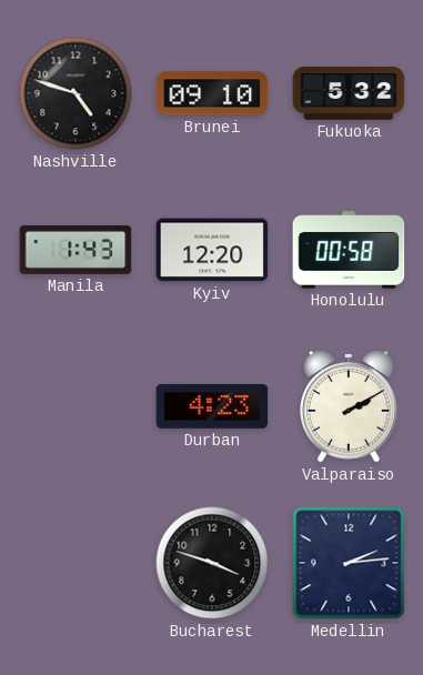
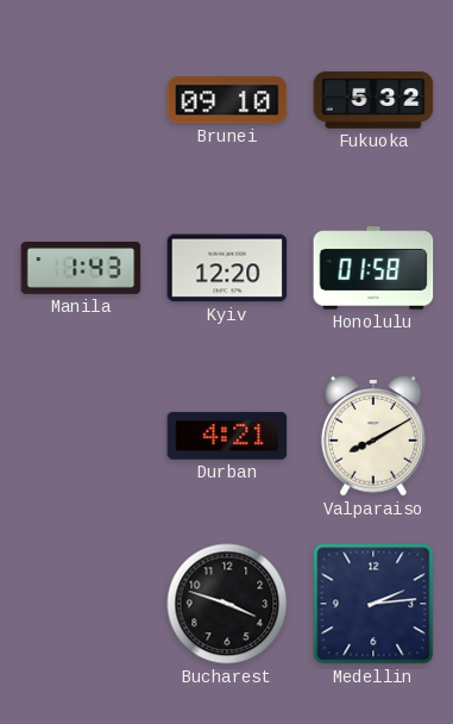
Nashville: 4:48 -> none
Honolulu: 00:58 -> 01:58
Durban: 4:23 -> 4:21
Valparaiso: 2:10 -> 8:10
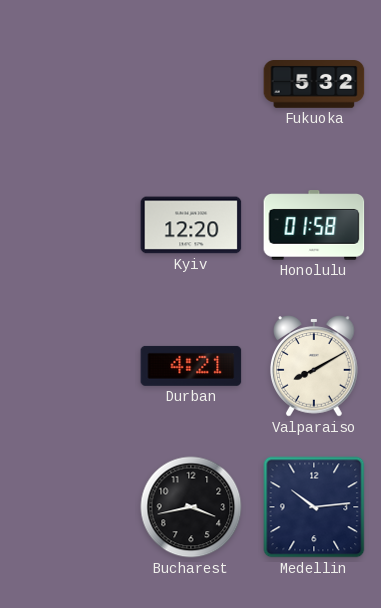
Brunei: 09:10 -> none
Manila: 1:43 -> none
Bucharest: 3:48 -> 3:43
Medellin: 2:14 -> 10:14
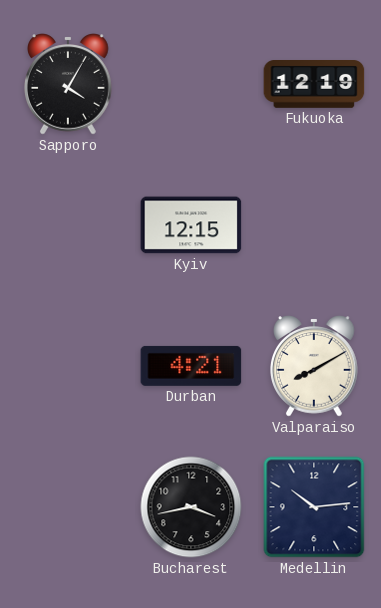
Sapporo: none -> 4:05
Fukuoka: 5:32 -> 12:19
Kyiv: 12:20 -> 12:15
Honolulu: 01:58 -> none
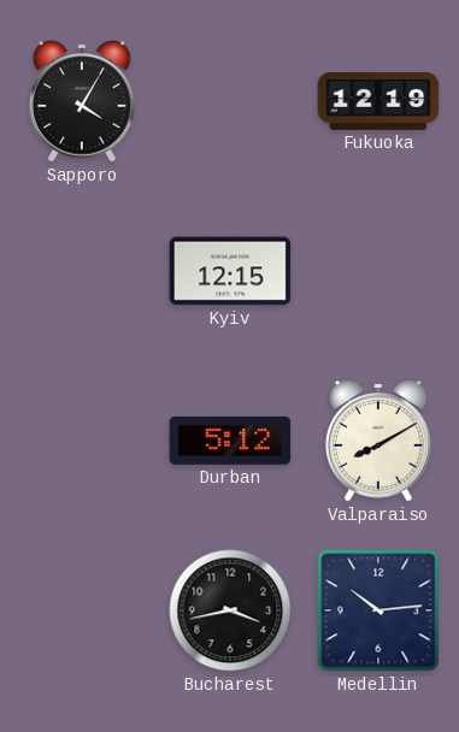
Durban: 4:21 -> 5:12
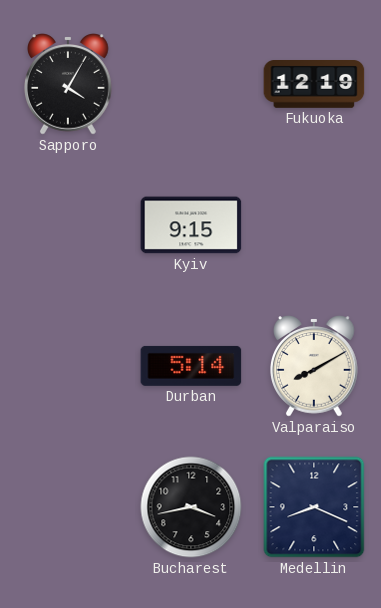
Kyiv: 12:15 -> 9:15
Durban: 5:12 -> 5:14
Medellin: 10:14 -> 8:19
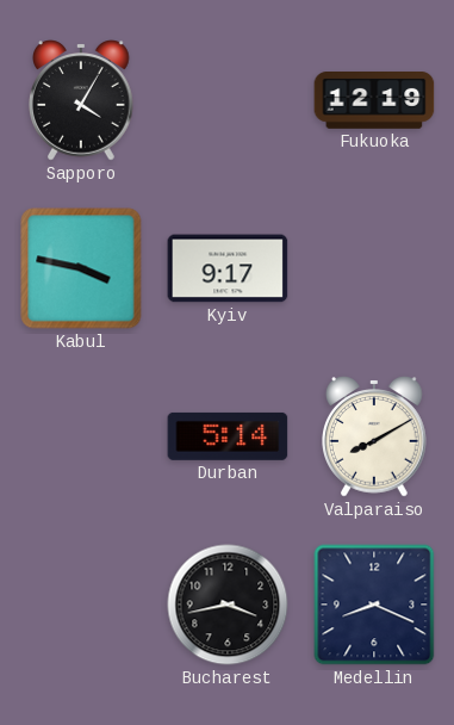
Kabul: none -> 3:47
Kyiv: 9:15 -> 9:17
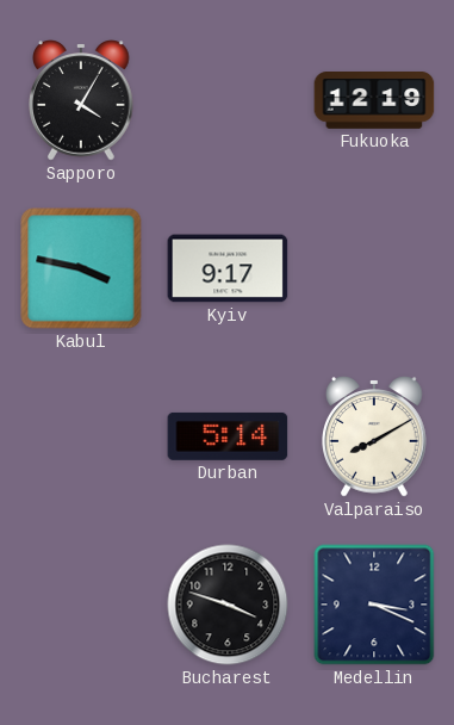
Bucharest: 3:43 -> 3:48
Medellin: 8:19 -> 3:19
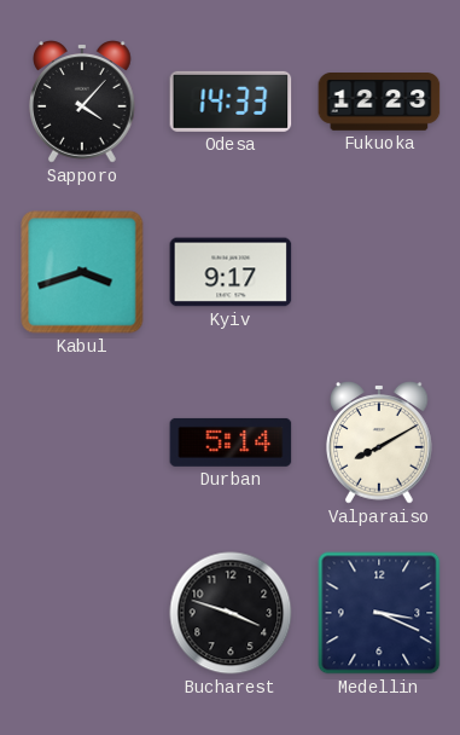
Sapporo: 4:05 -> 4:07
Odesa: none -> 14:33
Fukuoka: 12:19 -> 12:23
Kabul: 3:47 -> 3:42
